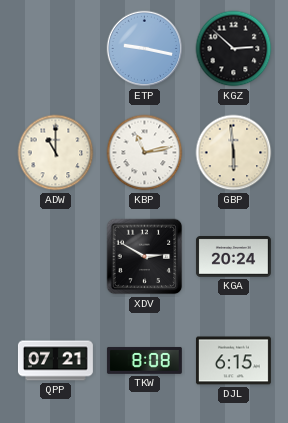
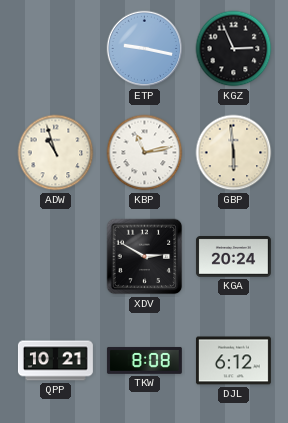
KGZ: 2:52 -> 2:56
ADW: 11:00 -> 10:57
QPP: 07:21 -> 10:21
DJL: 6:15 -> 6:12
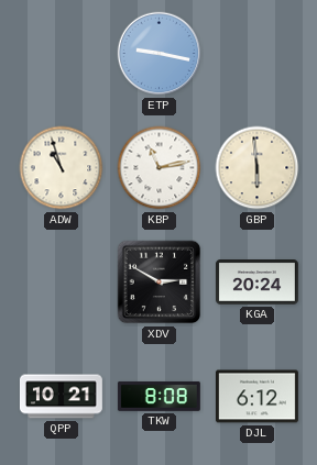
KGZ: 2:56 -> none
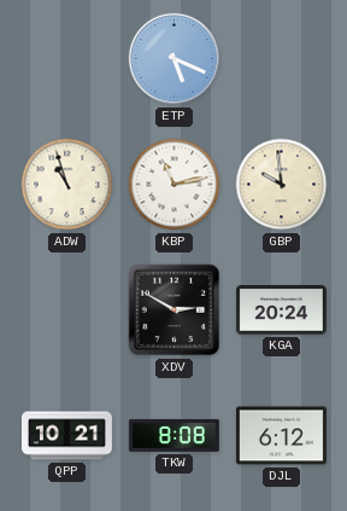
ETP: 9:17 -> 5:19
GBP: 5:59 -> 9:59
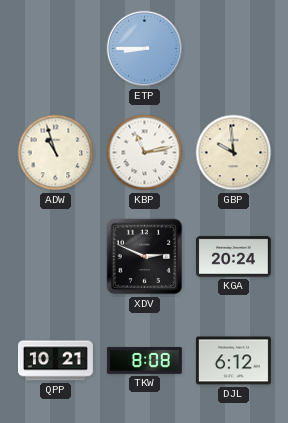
ETP: 5:19 -> 8:45
XDV: 2:50 -> 2:49
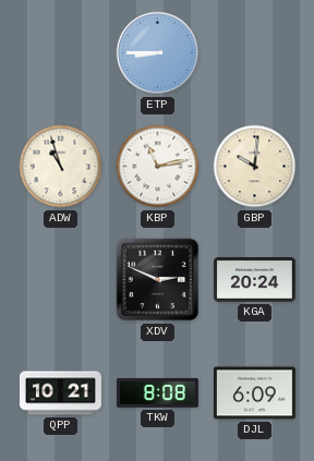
GBP: 9:59 -> 10:01
DJL: 6:12 -> 6:09
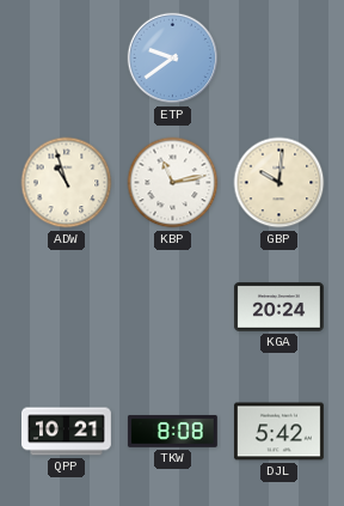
ETP: 8:45 -> 9:39
XDV: 2:49 -> none
DJL: 6:09 -> 5:42
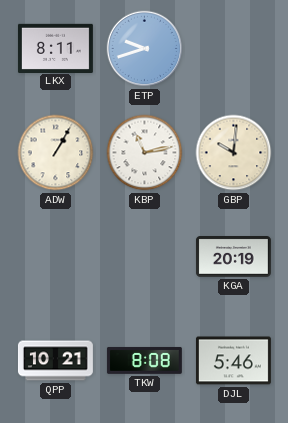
LKX: none -> 8:11
ETP: 9:39 -> 9:42
ADW: 10:57 -> 1:05
KGA: 20:24 -> 20:19
DJL: 5:42 -> 5:46
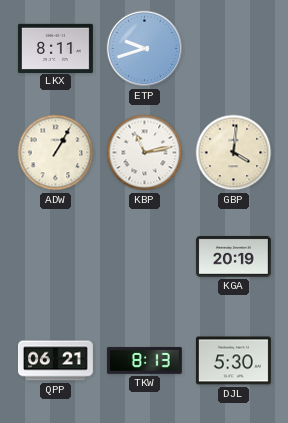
GBP: 10:01 -> 4:01
QPP: 10:21 -> 06:21
TKW: 8:08 -> 8:13
DJL: 5:46 -> 5:30
